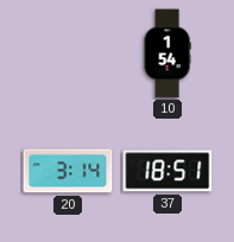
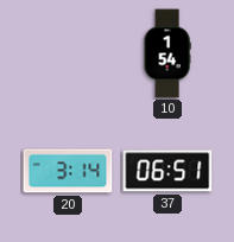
37: 18:51 -> 06:51
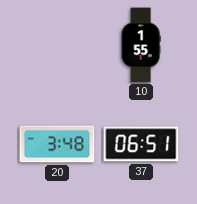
10: 1:54 -> 1:55
20: 3:14 -> 3:48
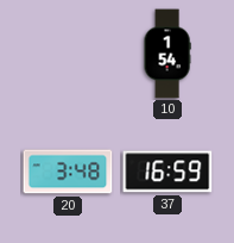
10: 1:55 -> 1:54
37: 06:51 -> 16:59
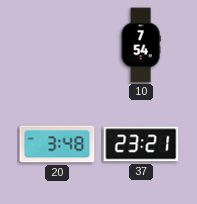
10: 1:54 -> 7:54
37: 16:59 -> 23:21
